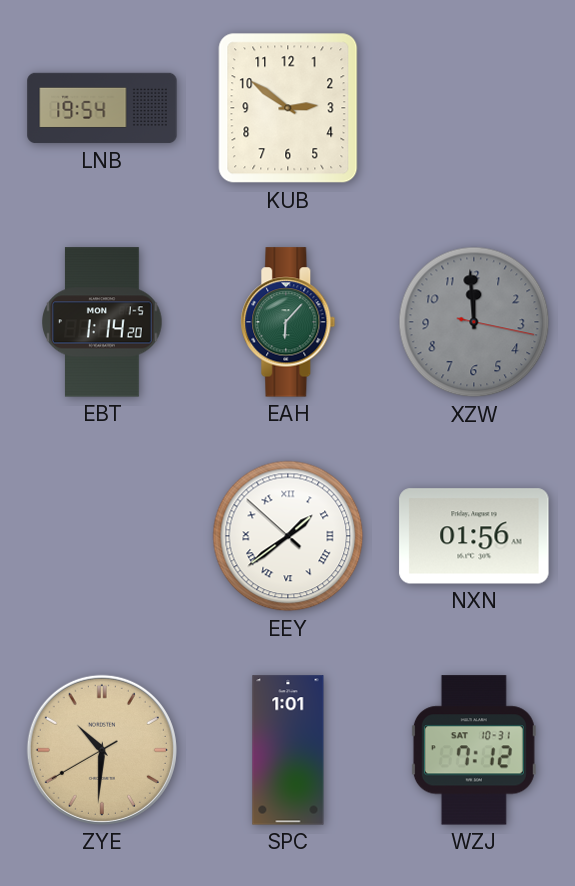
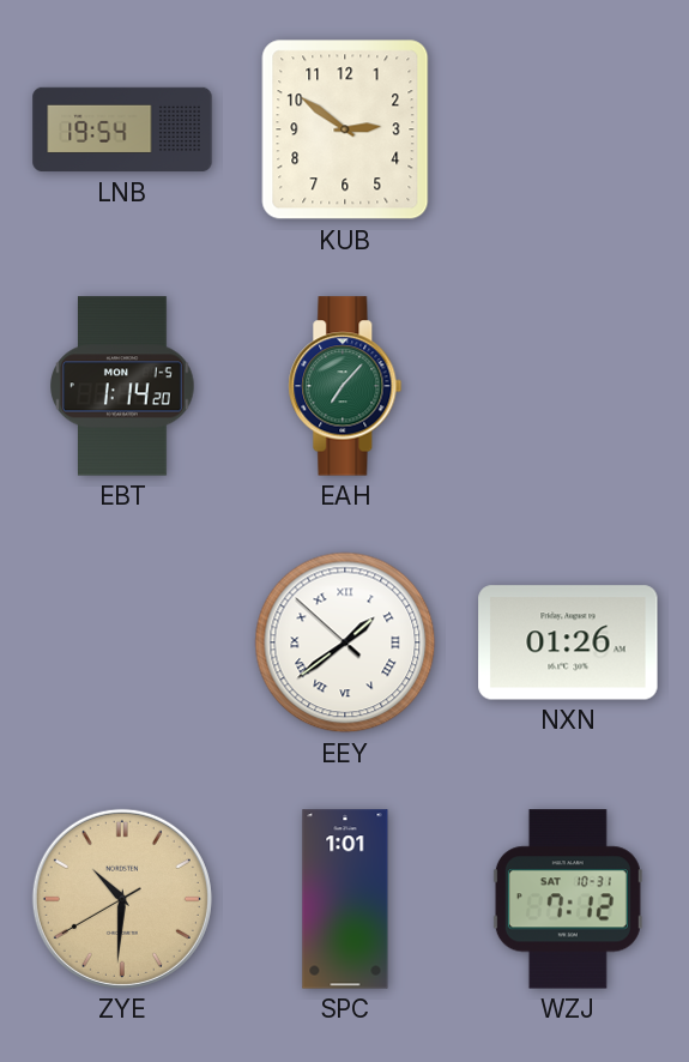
EAH: 6:07 -> 7:07
XZW: 11:59 -> none
NXN: 01:56 -> 01:26
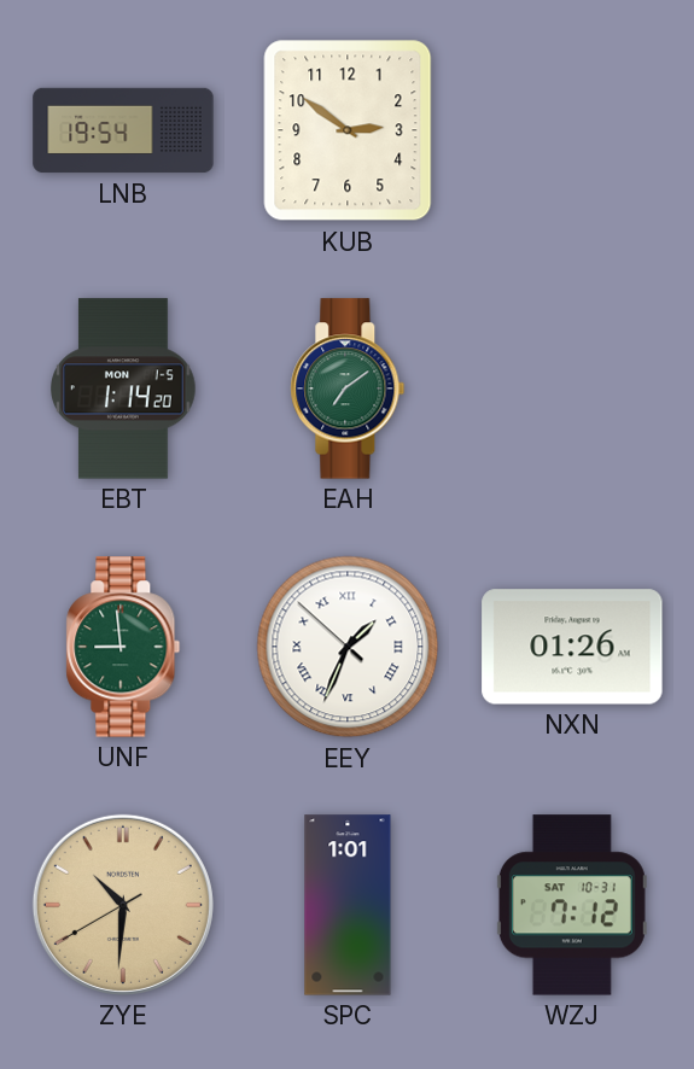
EAH: 7:07 -> 7:09
UNF: none -> 8:59
EEY: 1:38 -> 1:33
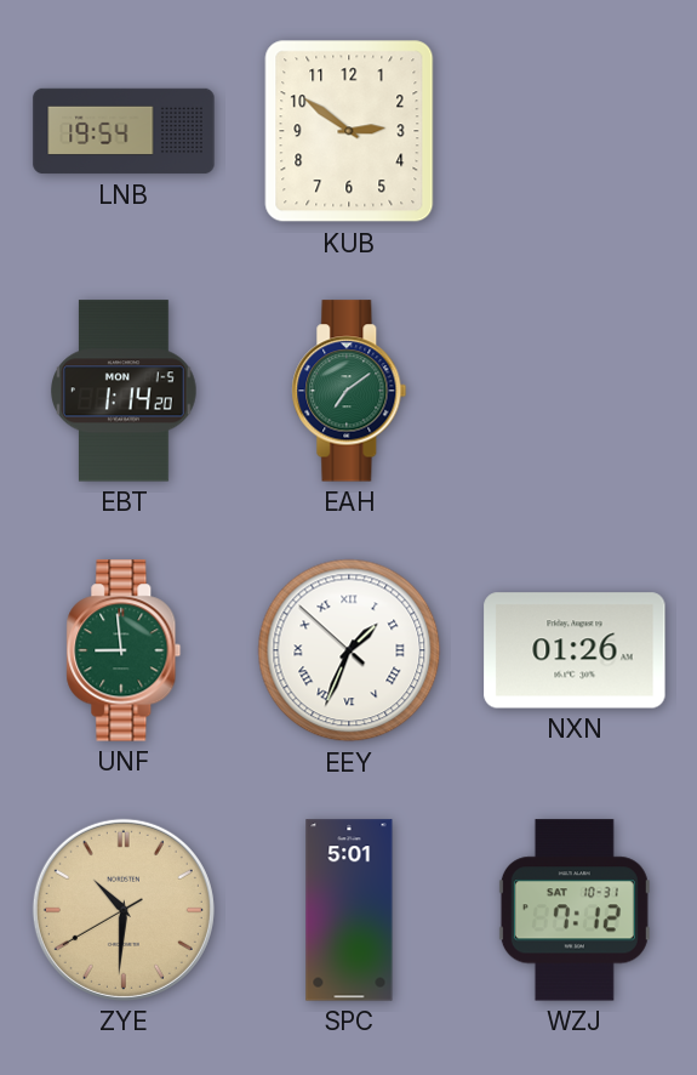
SPC: 1:01 -> 5:01
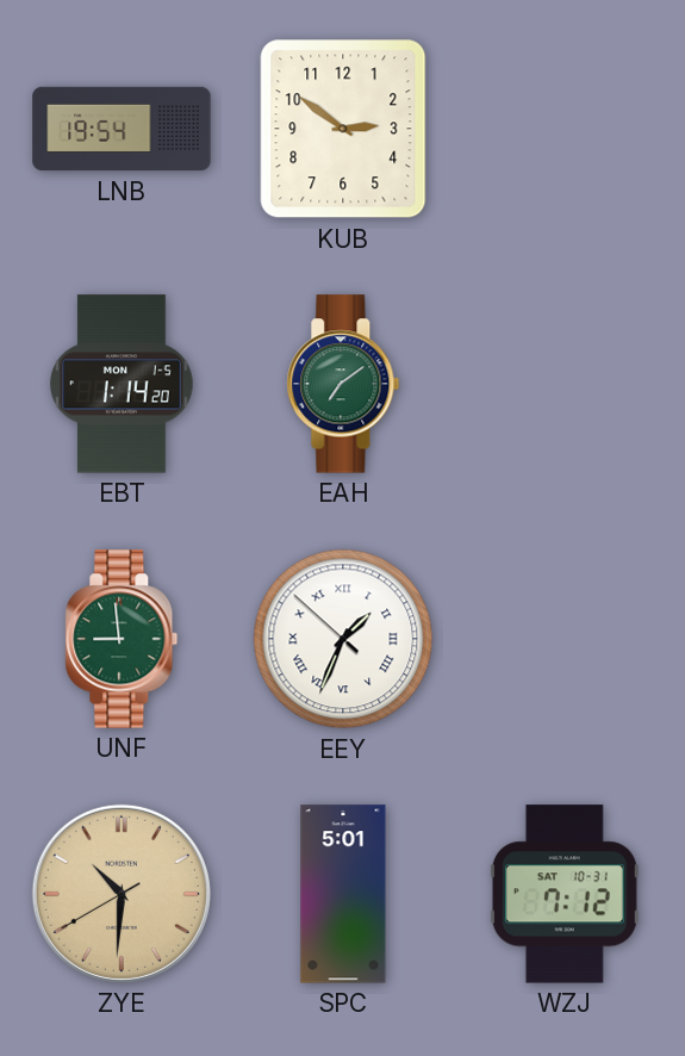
NXN: 01:26 -> none
